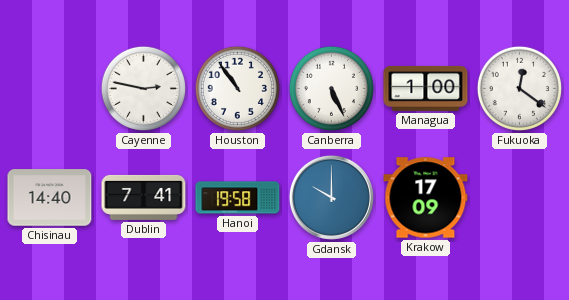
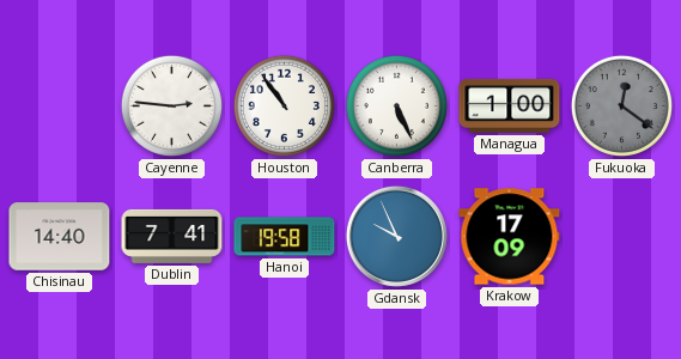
Cayenne: 2:47 -> 2:46
Fukuoka dial: white -> grey
Gdansk: 10:00 -> 9:56
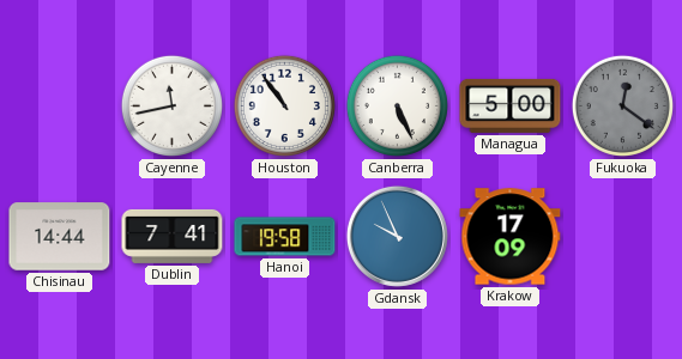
Cayenne: 2:46 -> 11:43
Managua: 1:00 -> 5:00
Chisinau: 14:40 -> 14:44
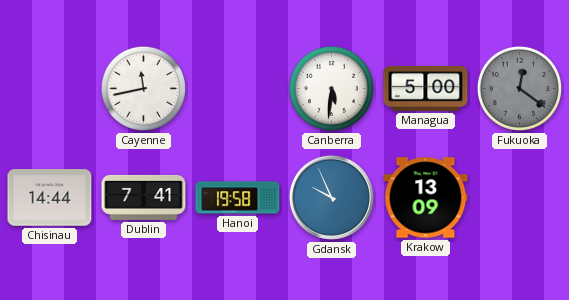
Houston: 10:54 -> none
Canberra: 5:26 -> 5:31
Krakow: 17:09 -> 13:09
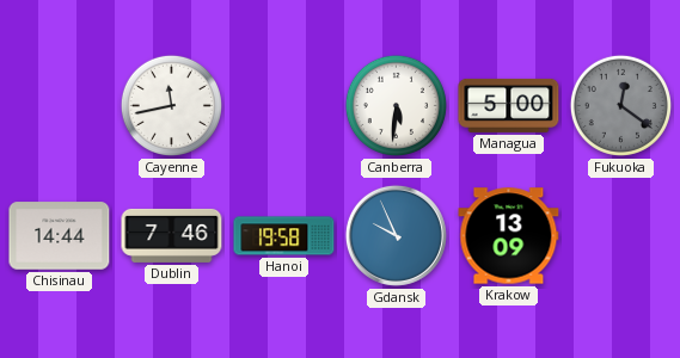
Dublin: 7:41 -> 7:46
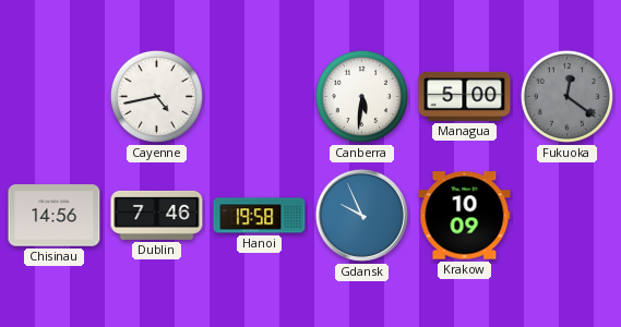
Cayenne: 11:43 -> 4:43
Chisinau: 14:44 -> 14:56
Krakow: 13:09 -> 10:09
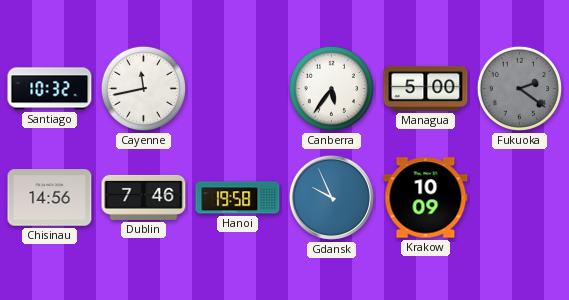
Santiago: none -> 10:32
Cayenne: 4:43 -> 11:43
Canberra: 5:31 -> 5:36
Fukuoka: 12:21 -> 2:21
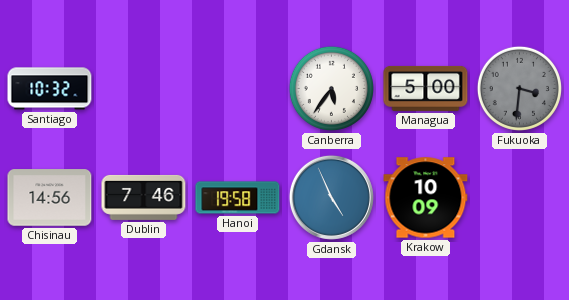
Cayenne: 11:43 -> none
Fukuoka: 2:21 -> 3:31
Gdansk: 9:56 -> 4:56
